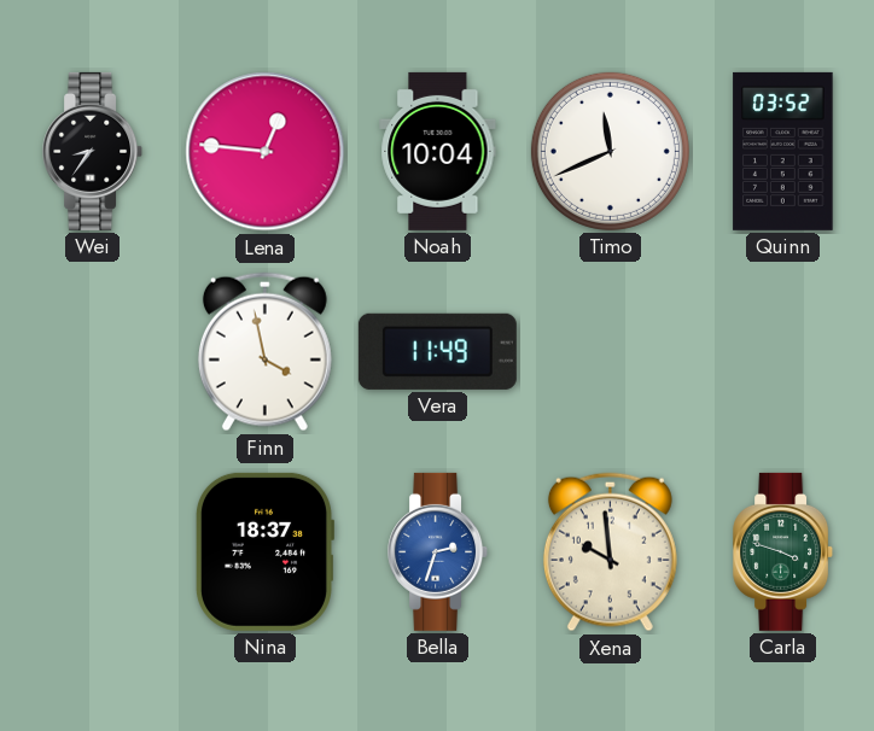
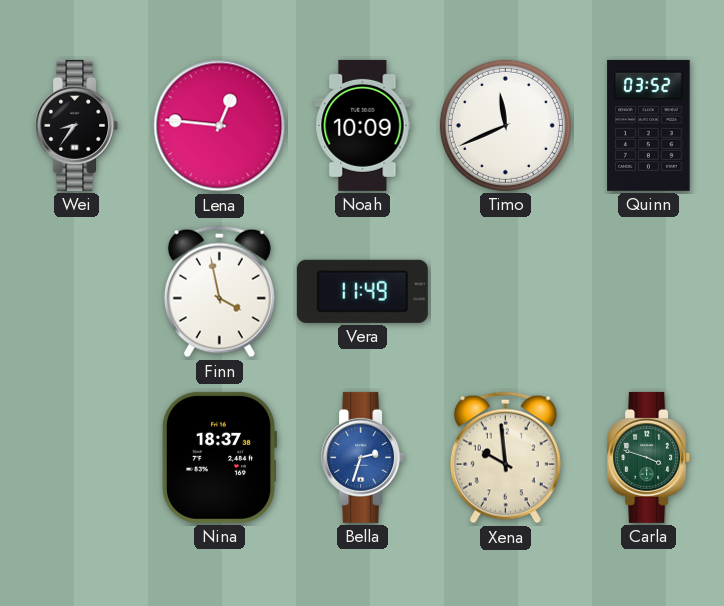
Noah: 10:04 -> 10:09
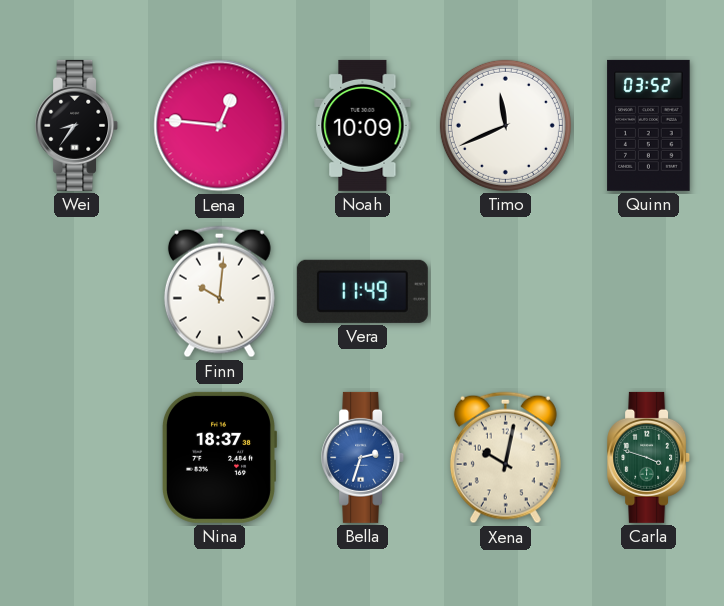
Finn: 3:58 -> 10:01
Xena: 9:59 -> 10:02
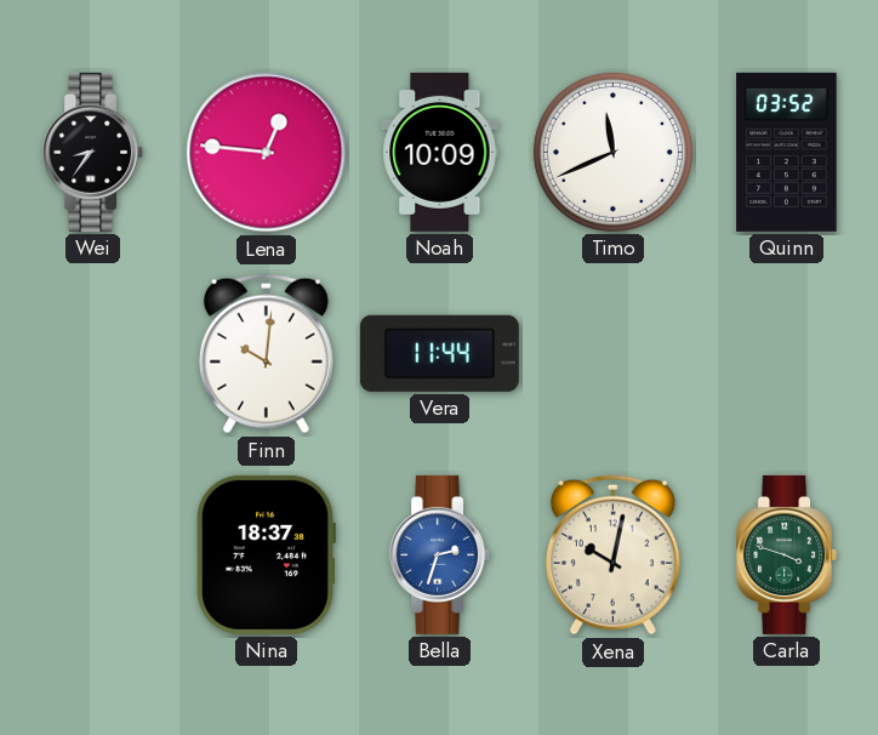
Vera: 11:49 -> 11:44
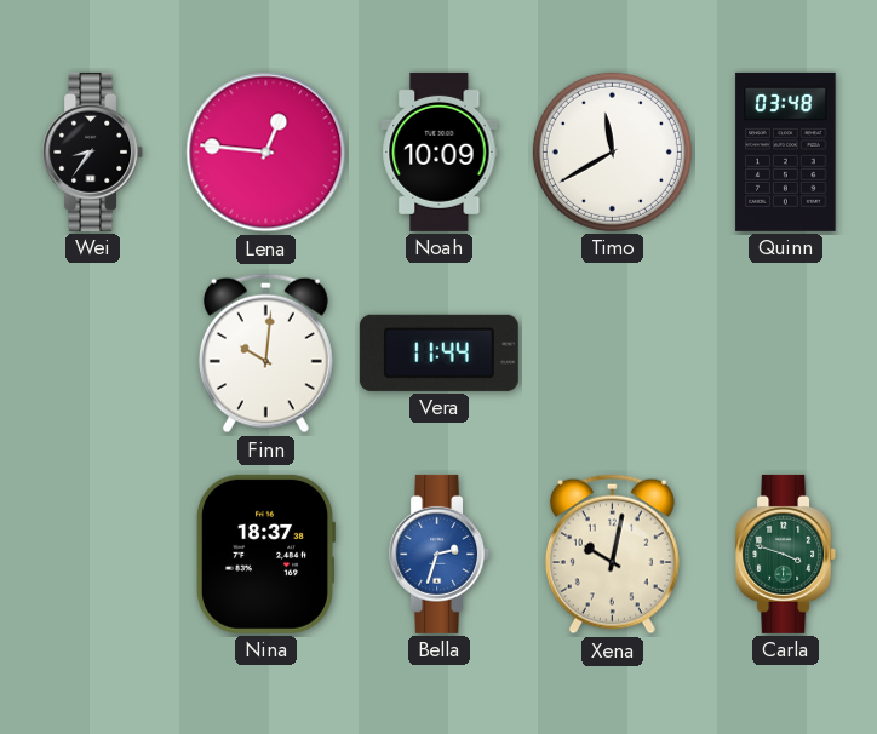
Timo: 11:41 -> 11:40
Quinn: 03:52 -> 03:48
